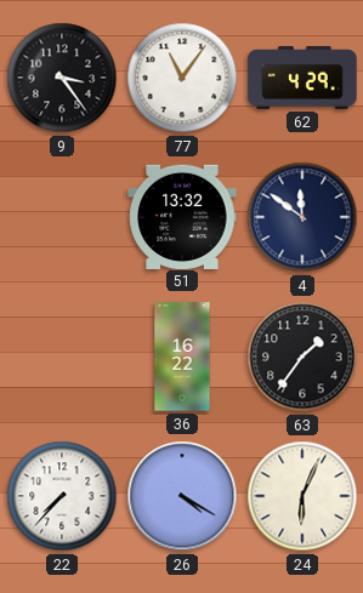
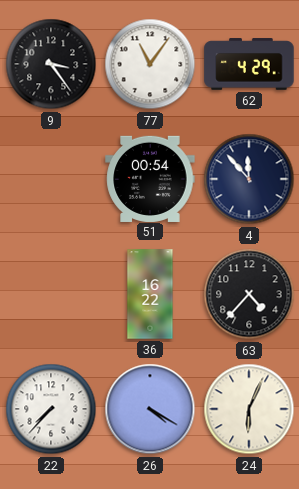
51: 13:32 -> 00:54
4: 11:51 -> 11:53
63: 1:36 -> 4:37
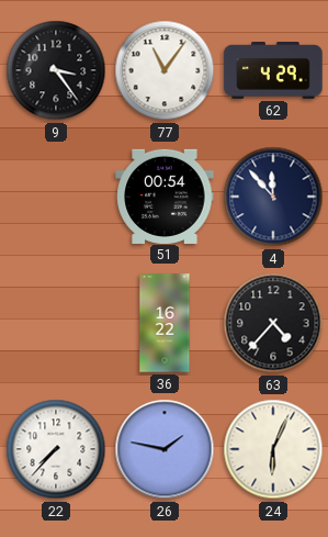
26: 4:20 -> 1:47
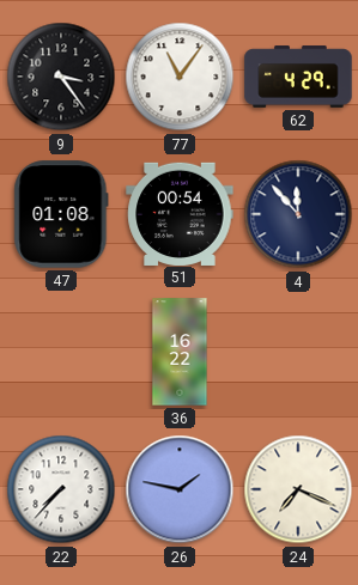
47: none -> 01:08
63: 4:37 -> none
24: 6:04 -> 7:19
